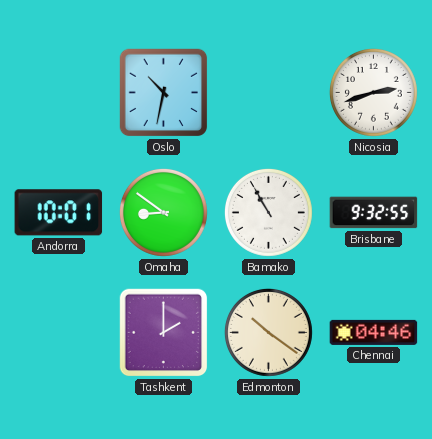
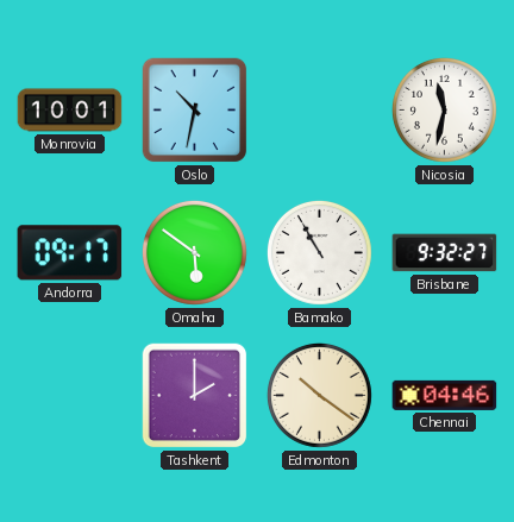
Monrovia: none -> 10:01
Nicosia: 2:42 -> 11:32
Andorra: 10:01 -> 09:17
Omaha: 8:51 -> 5:51
Brisbane: 9:32:55 -> 9:32:27
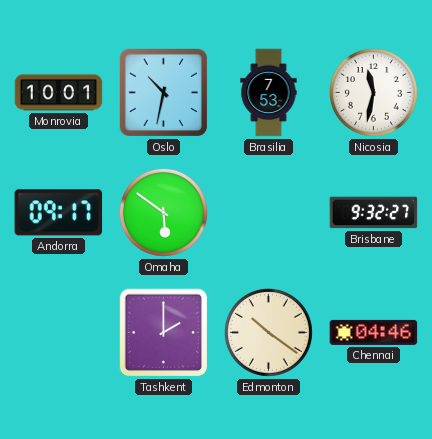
Brasilia: none -> 7:53
Bamako: 10:55 -> none
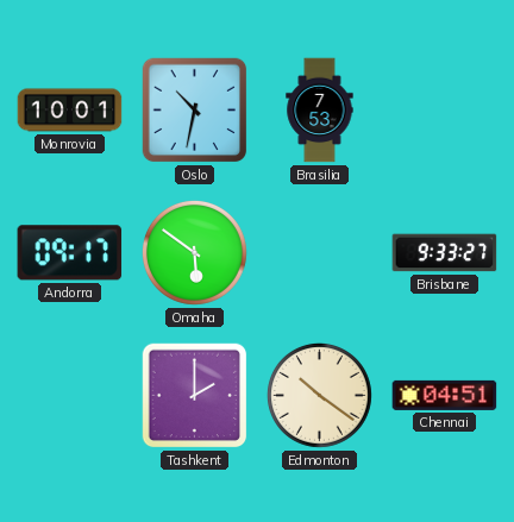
Nicosia: 11:32 -> none
Brisbane: 9:32 -> 9:33
Chennai: 04:46 -> 04:51
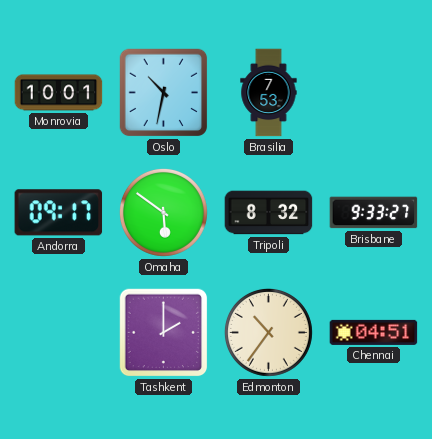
Tripoli: none -> 8:32
Edmonton: 10:21 -> 10:36
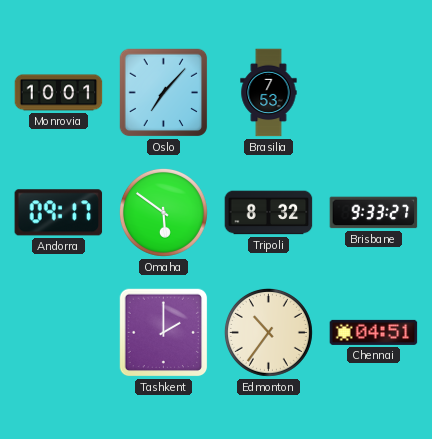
Oslo: 10:32 -> 7:07
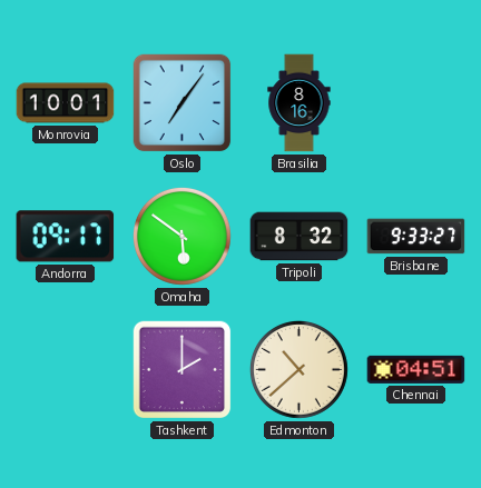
Oslo: 7:07 -> 7:06
Brasilia: 7:53 -> 8:16
Edmonton: 10:36 -> 10:38
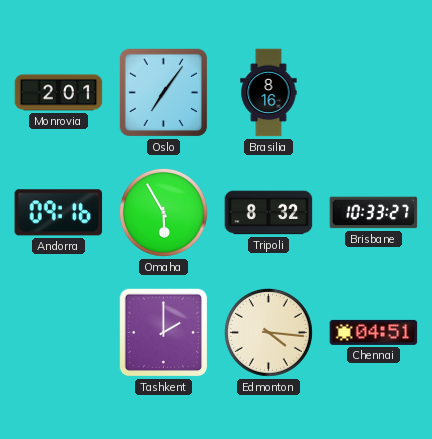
Monrovia: 10:01 -> 2:01
Andorra: 09:17 -> 09:16
Omaha: 5:51 -> 5:55
Brisbane: 9:33 -> 10:33
Edmonton: 10:38 -> 4:16
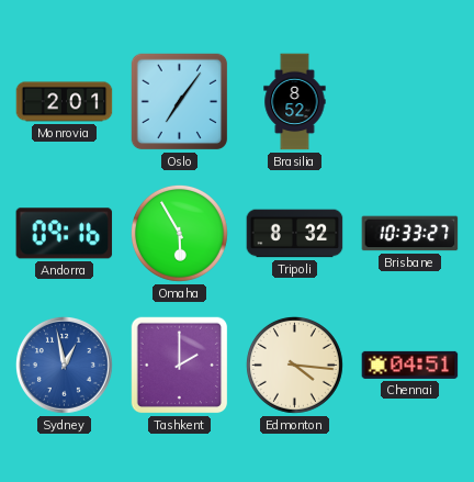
Brasilia: 8:16 -> 8:52
Sydney: none -> 12:58
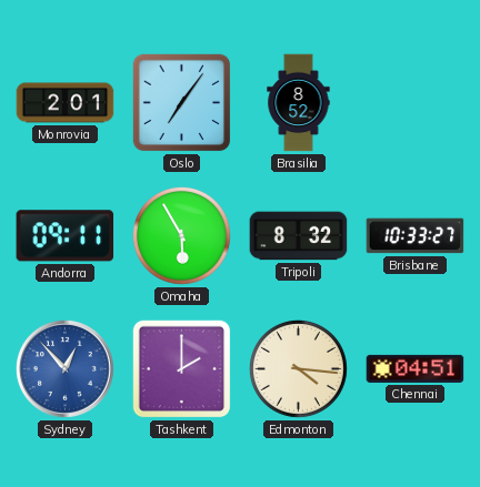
Andorra: 09:16 -> 09:11
Sydney: 12:58 -> 12:53
